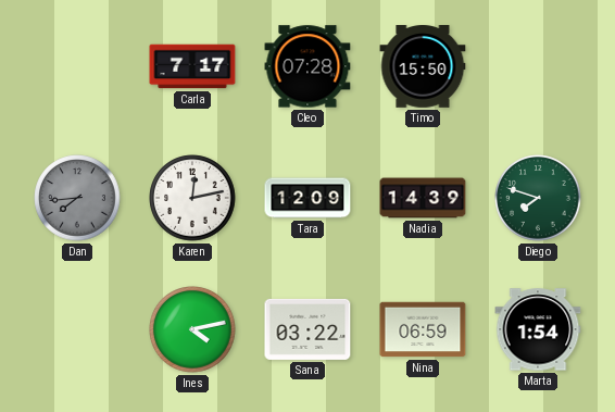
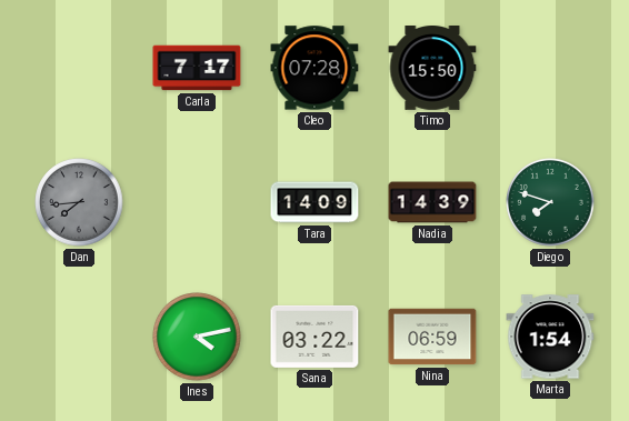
Karen: 12:13 -> none
Tara: 12:09 -> 14:09
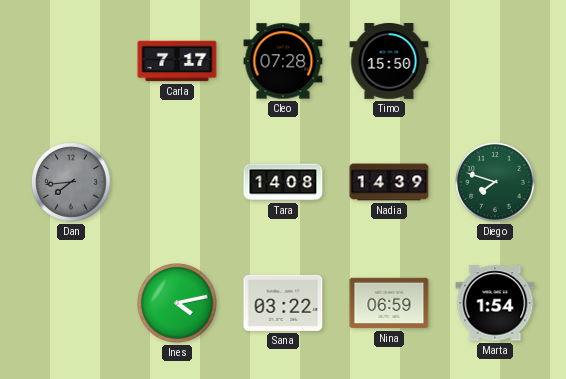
Tara: 14:09 -> 14:08
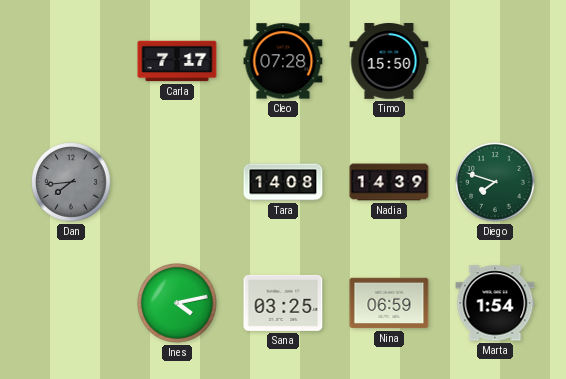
Sana: 03:22 -> 03:25
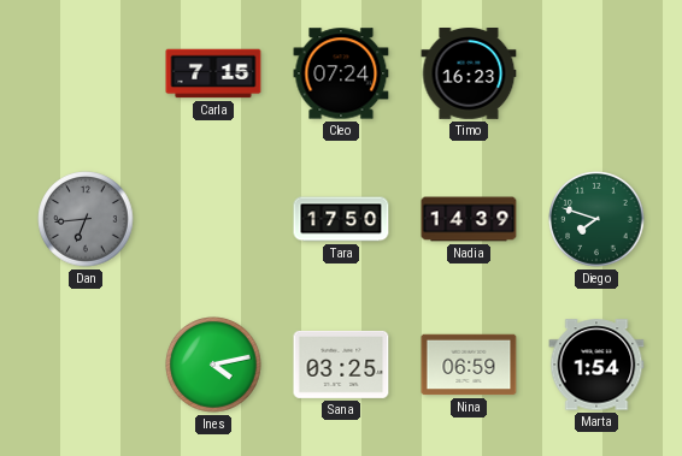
Carla: 7:17 -> 7:15
Cleo: 07:28 -> 07:24
Timo: 15:50 -> 16:23
Dan: 7:44 -> 6:44
Tara: 14:08 -> 17:50
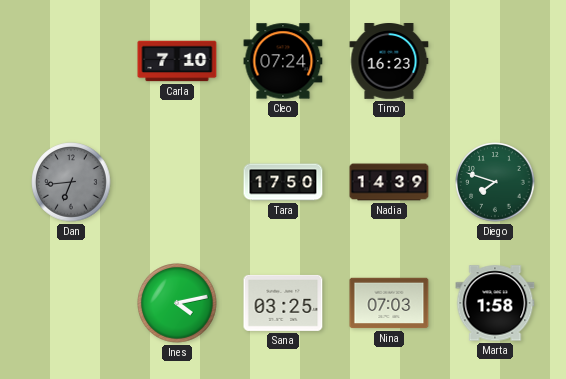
Carla: 7:15 -> 7:10
Nina: 06:59 -> 07:03
Marta: 1:54 -> 1:58
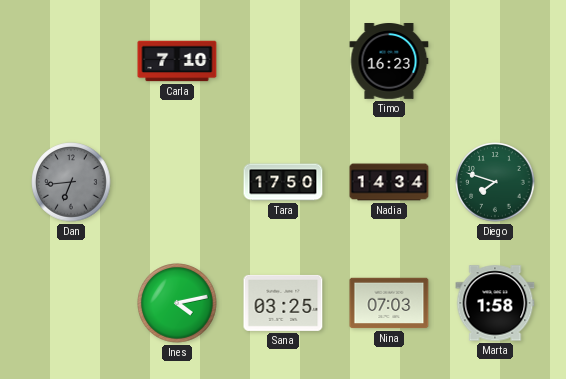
Cleo: 07:24 -> none
Nadia: 14:39 -> 14:34
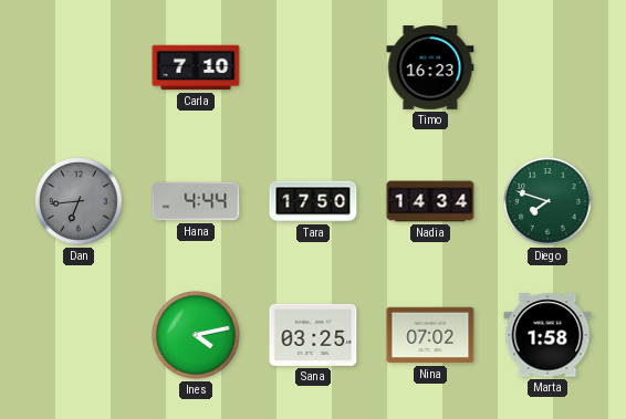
Hana: none -> 4:44
Nina: 07:03 -> 07:02
